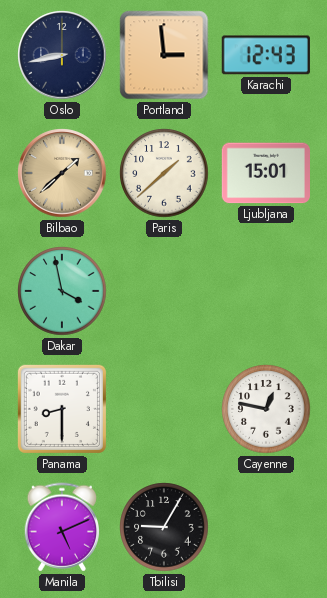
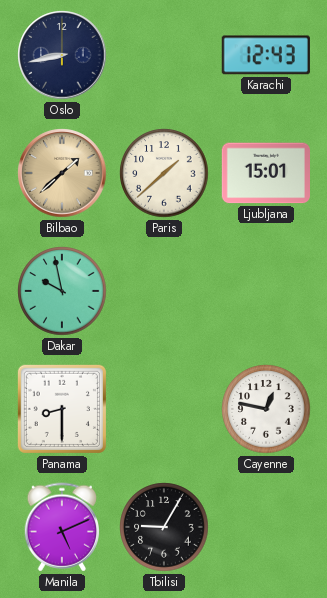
Portland: 2:59 -> none
Dakar: 3:58 -> 9:58
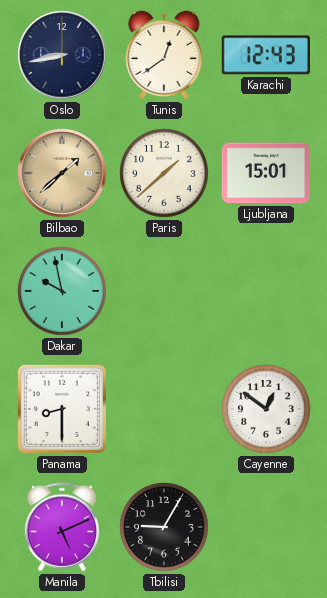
Tunis: none -> 12:39
Cayenne: 12:47 -> 12:51
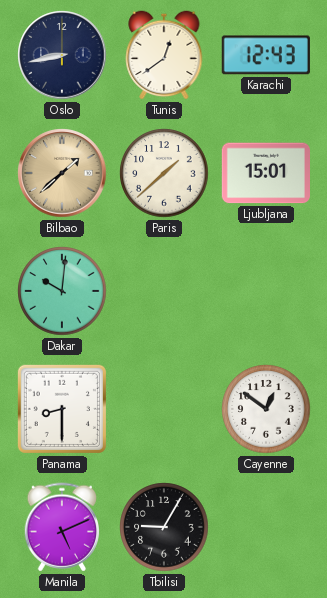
Dakar: 9:58 -> 10:01
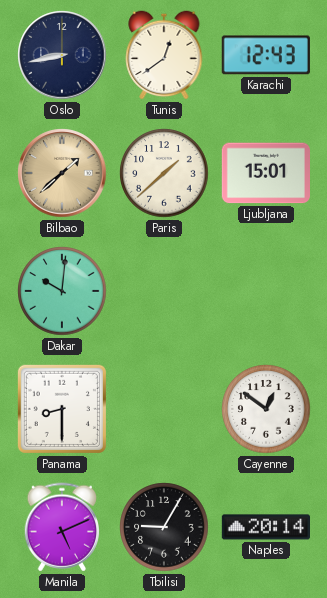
Naples: none -> 20:14
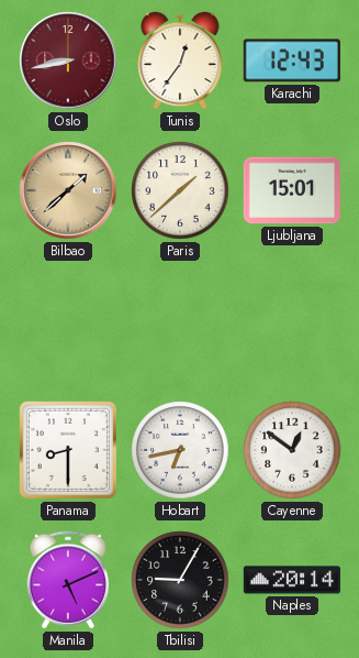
Oslo dial: navy -> burgundy
Tunis: 12:39 -> 12:36
Dakar: 10:01 -> none
Hobart: none -> 6:43
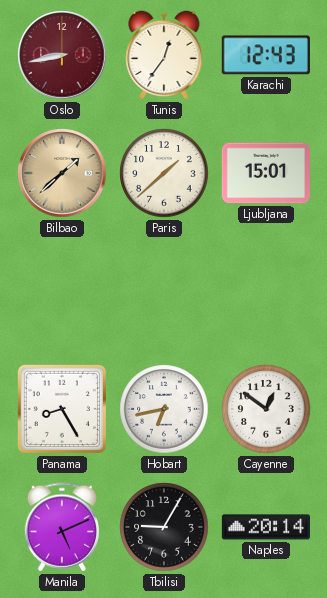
Panama: 8:30 -> 8:25
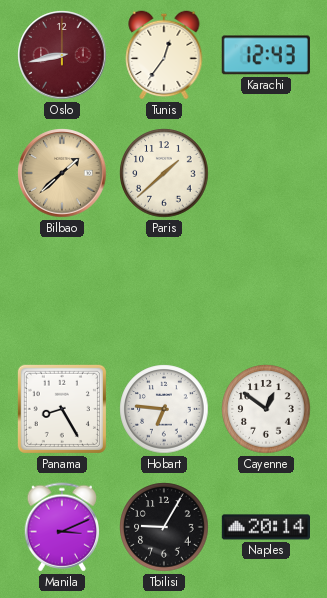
Ljubljana: 15:01 -> none
Hobart: 6:43 -> 6:46
Manila: 5:11 -> 3:11
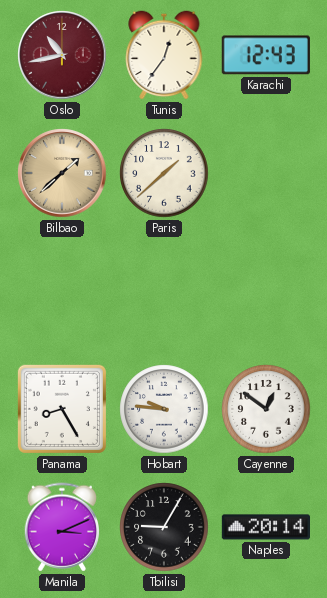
Oslo: 8:43 -> 10:43
Hobart: 6:46 -> 9:46
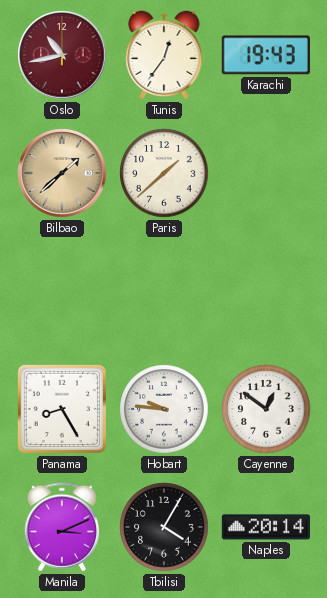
Karachi: 12:43 -> 19:43
Tbilisi: 9:05 -> 4:05
